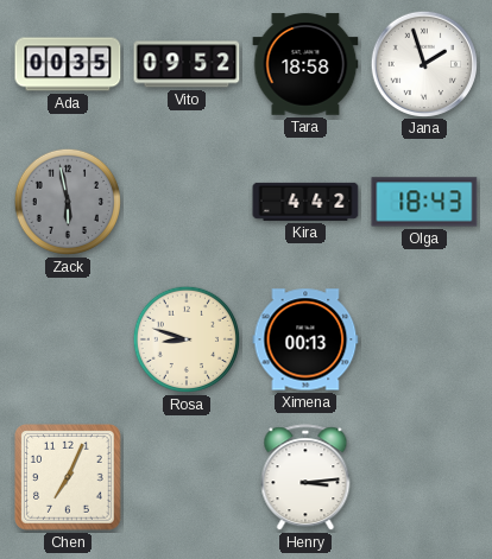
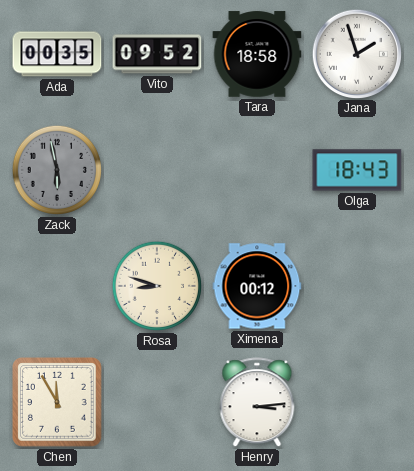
Kira: 4:42 -> none
Ximena: 00:13 -> 00:12
Chen: 7:04 -> 11:55
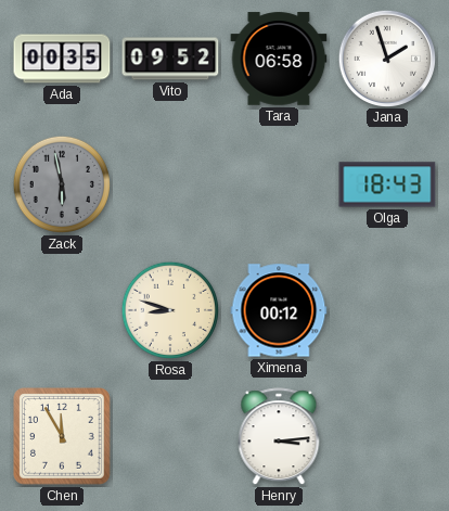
Tara: 18:58 -> 06:58
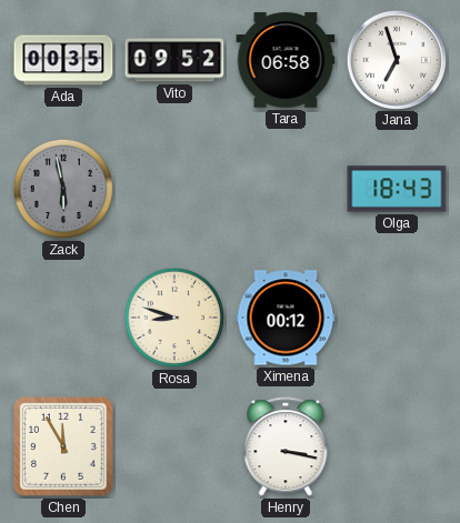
Jana: 1:57 -> 6:57
Henry: 3:14 -> 3:17
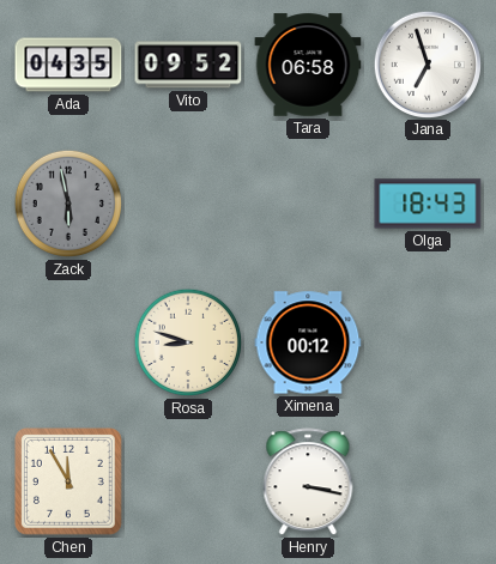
Ada: 00:35 -> 04:35
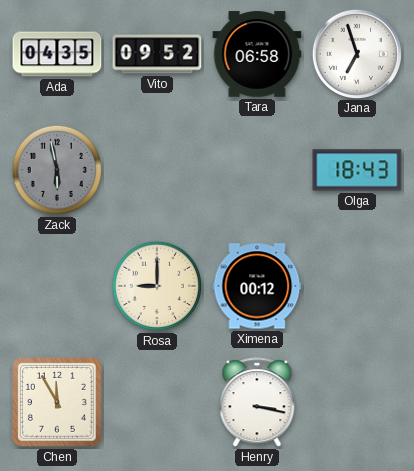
Rosa: 8:48 -> 9:00
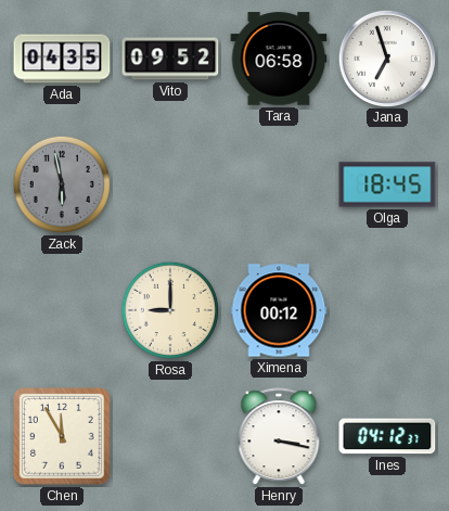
Olga: 18:43 -> 18:45
Ines: none -> 04:12
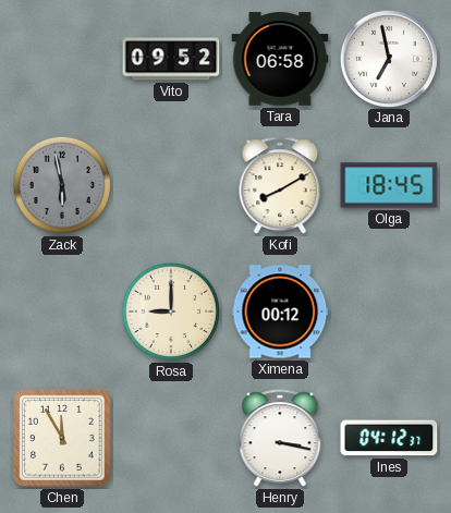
Ada: 04:35 -> none
Jana: 6:57 -> 6:58
Kofi: none -> 8:10
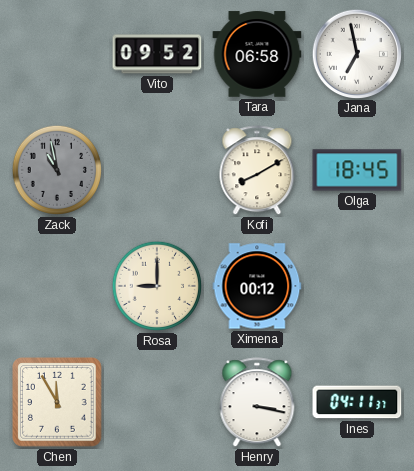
Zack: 5:58 -> 10:58
Ines: 04:12 -> 04:11
